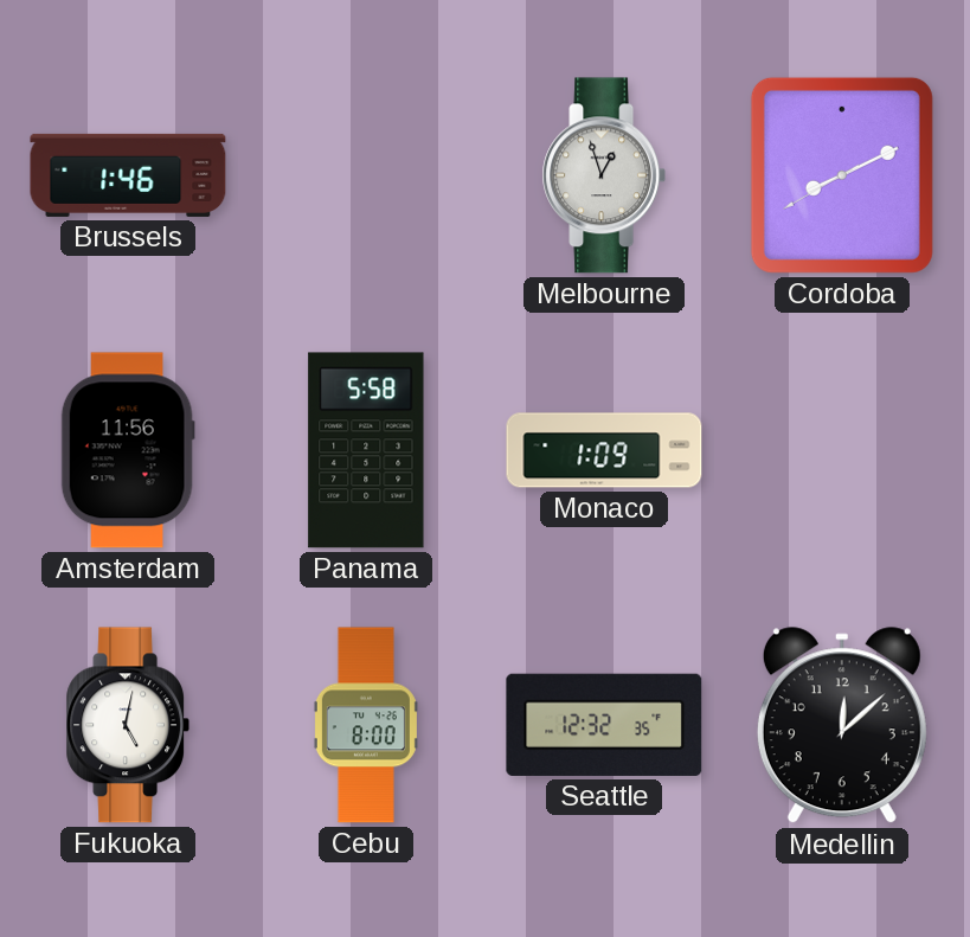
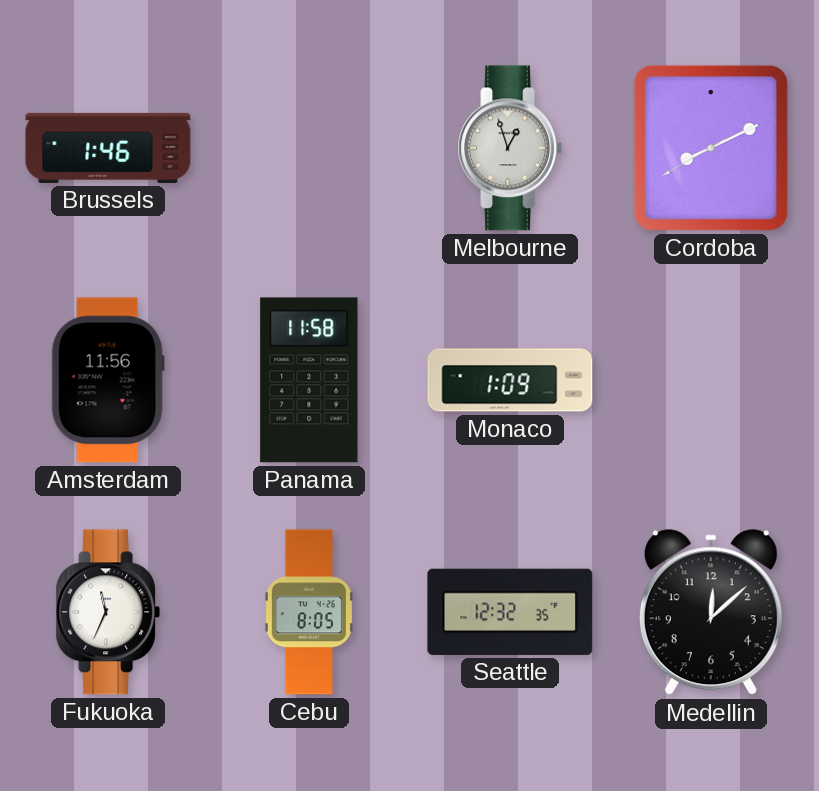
Panama: 5:58 -> 11:58
Fukuoka: 5:02 -> 11:34
Cebu: 8:00 -> 8:05
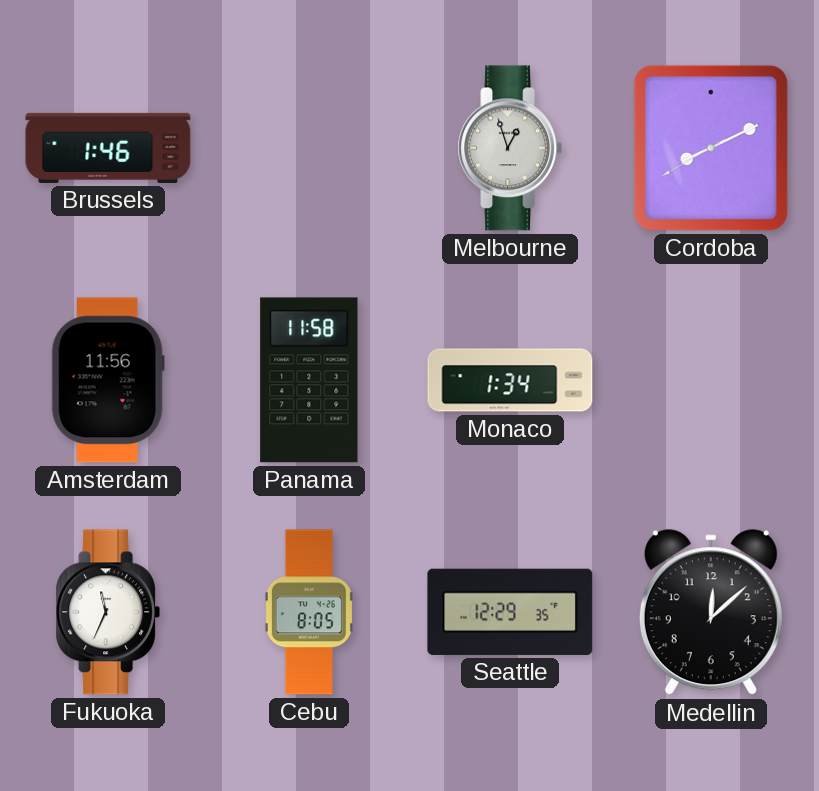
Monaco: 1:09 -> 1:34
Seattle: 12:32 -> 12:29
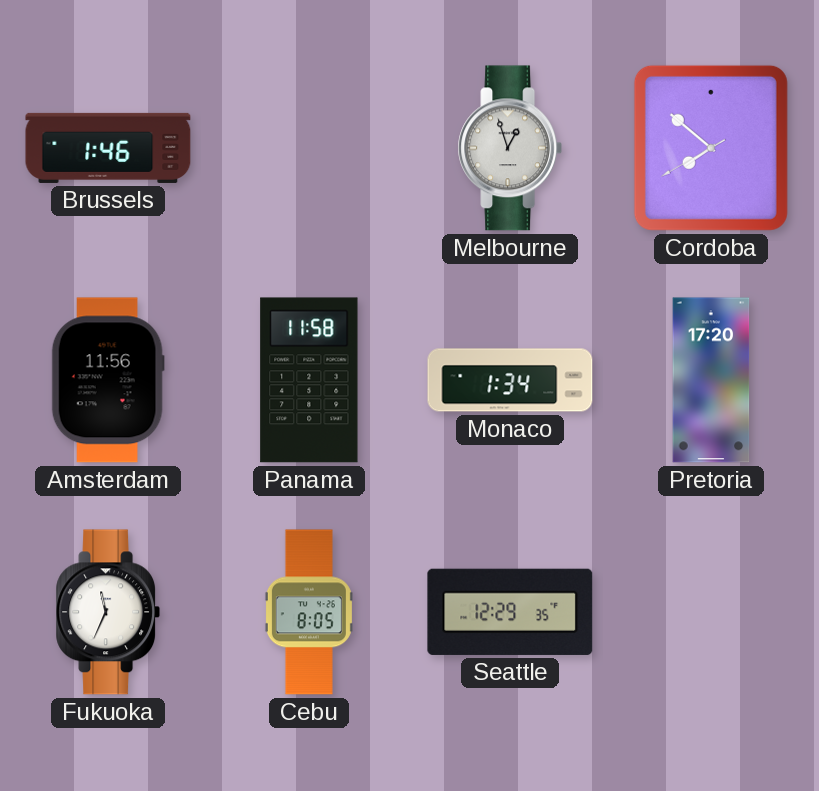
Cordoba: 8:10 -> 7:51
Pretoria: none -> 17:20
Medellin: 12:08 -> none
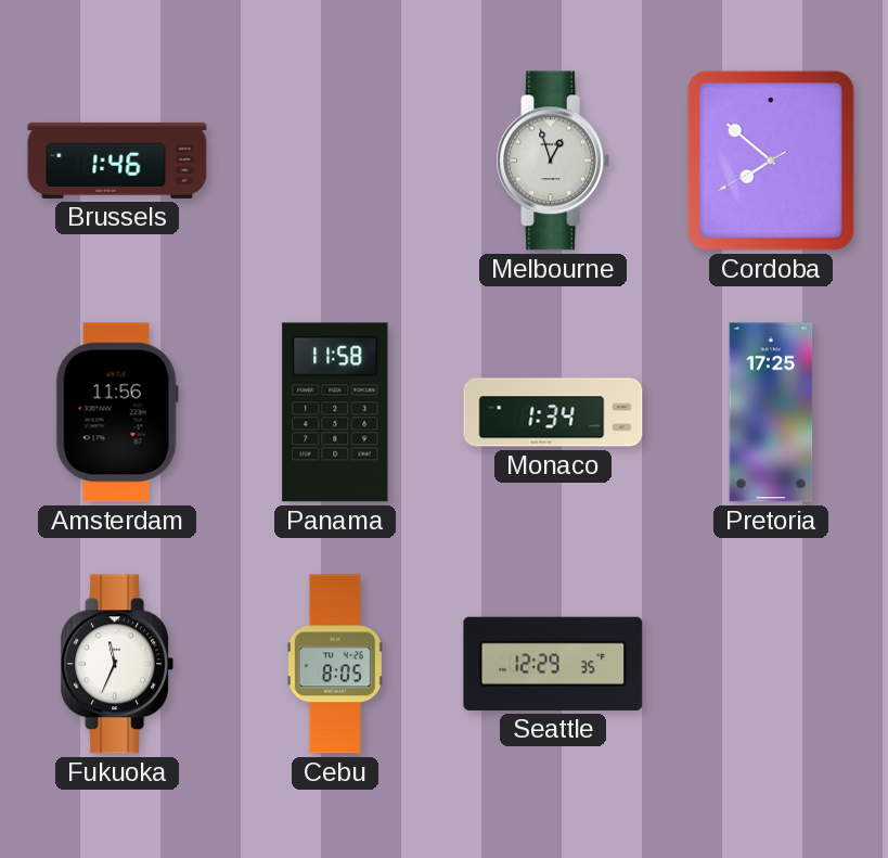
Pretoria: 17:20 -> 17:25
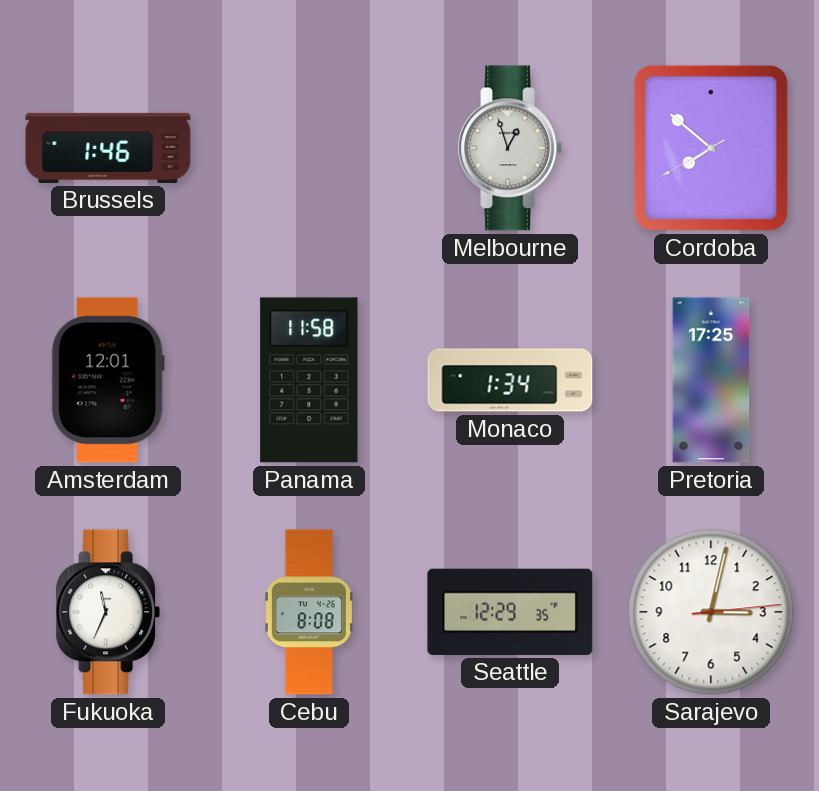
Amsterdam: 11:56 -> 12:01
Cebu: 8:05 -> 8:08
Sarajevo: none -> 3:02
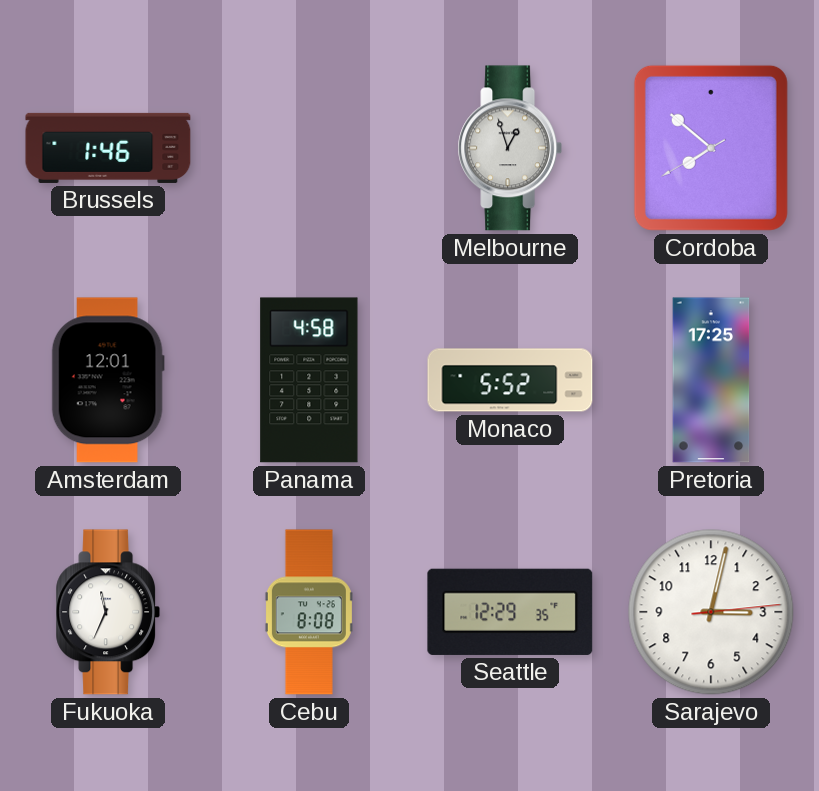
Panama: 11:58 -> 4:58
Monaco: 1:34 -> 5:52
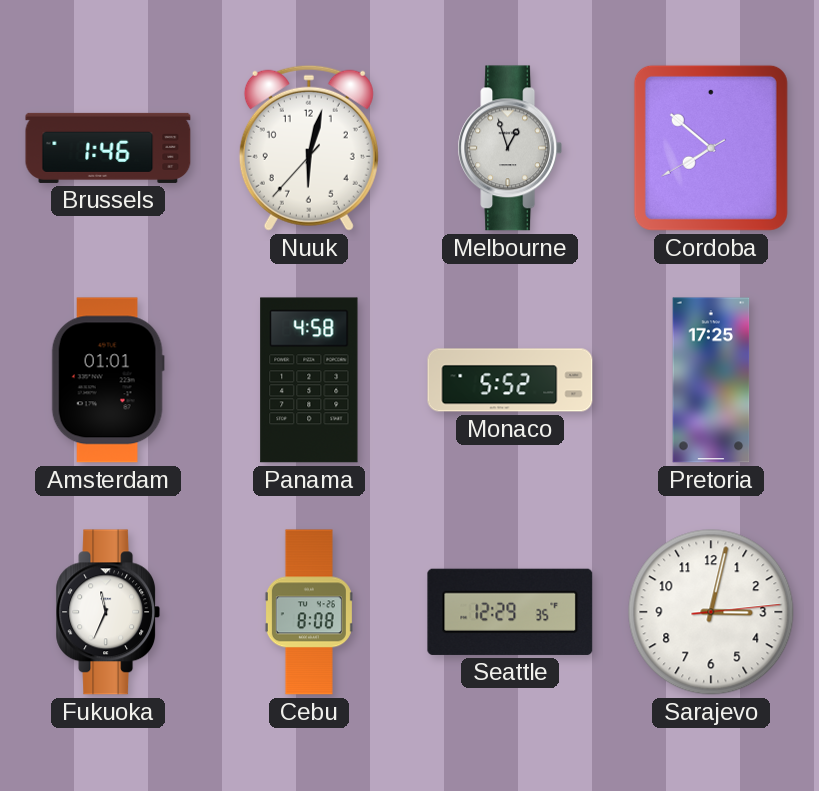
Nuuk: none -> 6:02
Amsterdam: 12:01 -> 01:01
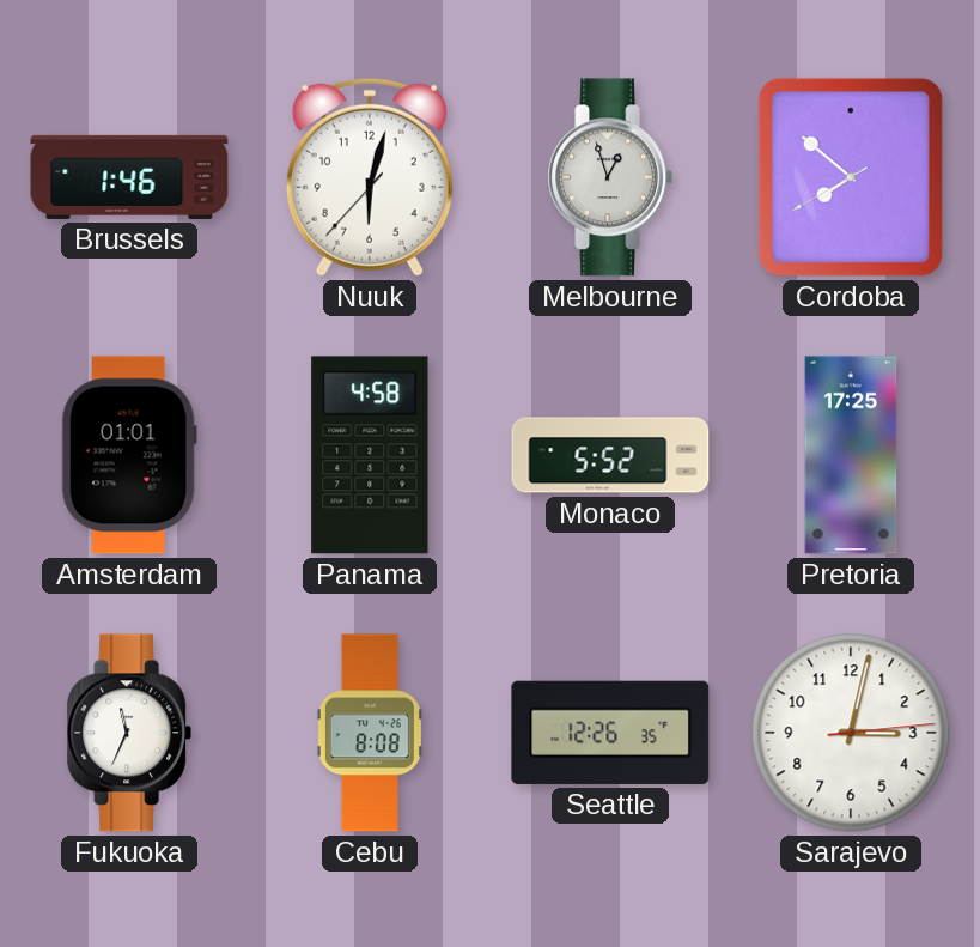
Seattle: 12:29 -> 12:26
